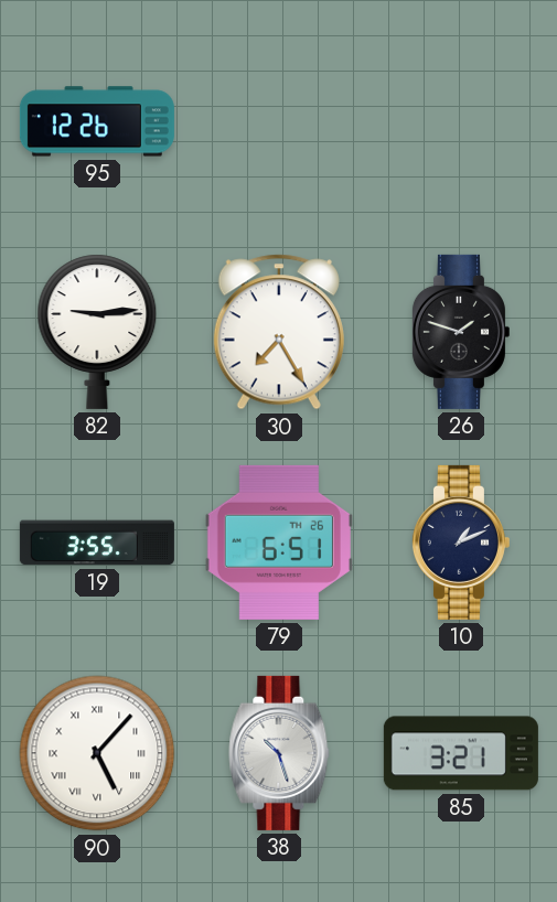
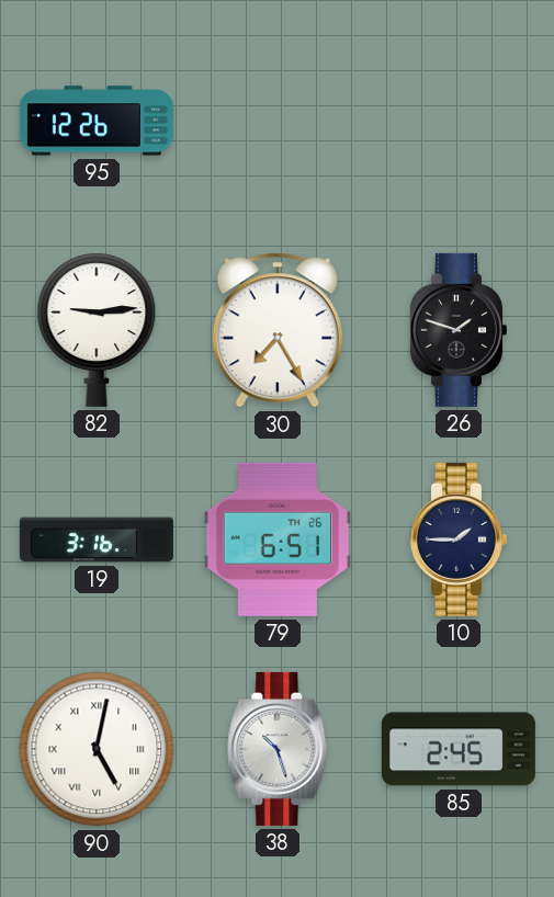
19: 3:55 -> 3:16
10: 1:11 -> 1:45
90: 5:07 -> 5:02
85: 3:21 -> 2:45
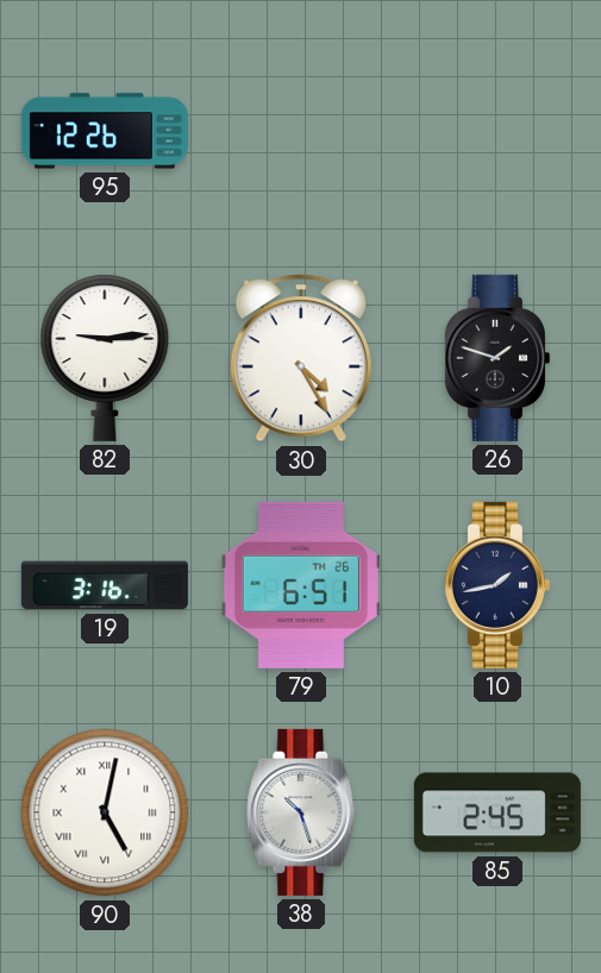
30: 7:25 -> 4:25
10: 1:45 -> 1:43
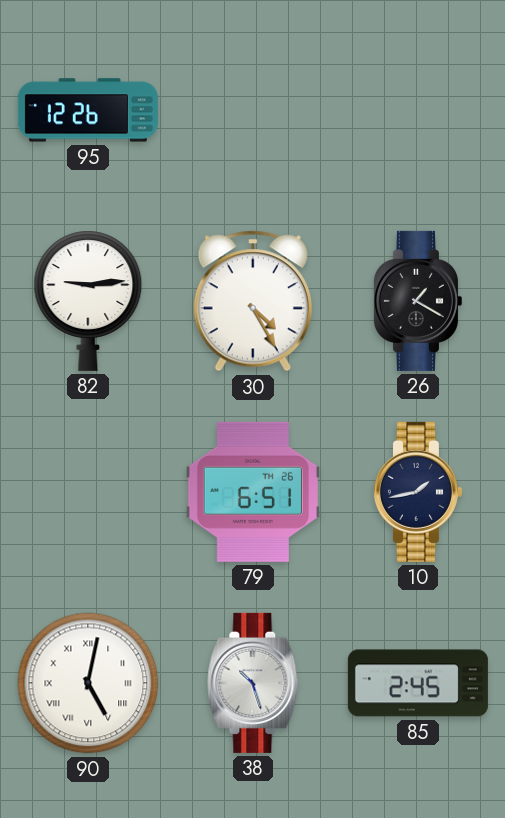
26: 1:48 -> 1:20
19: 3:16 -> none
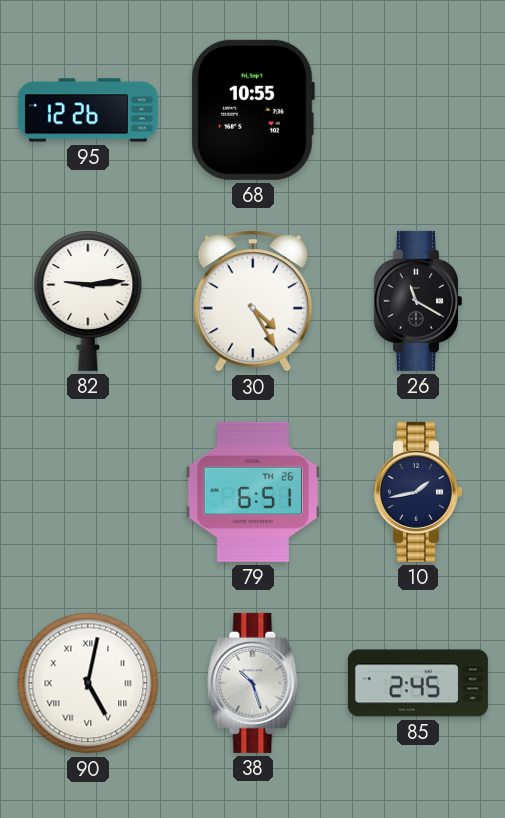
68: none -> 10:55
26: 1:20 -> 11:20
